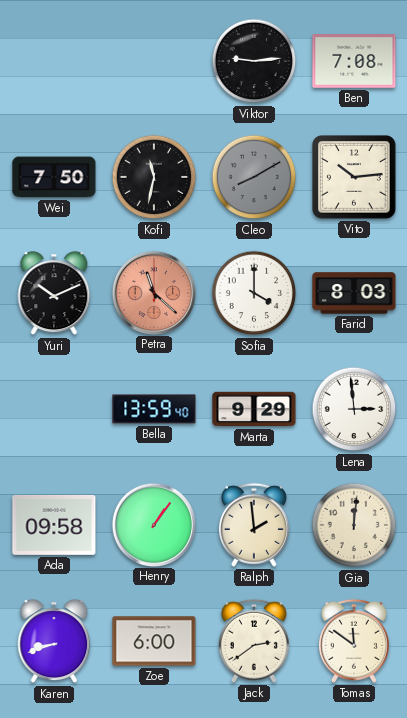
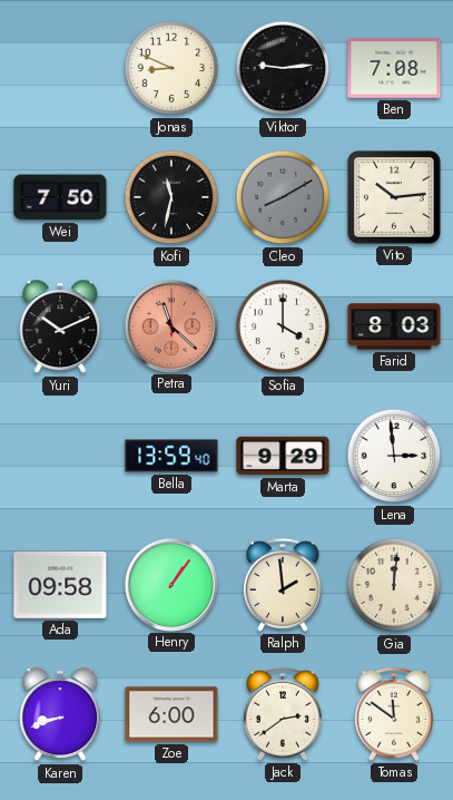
Jonas: none -> 8:49
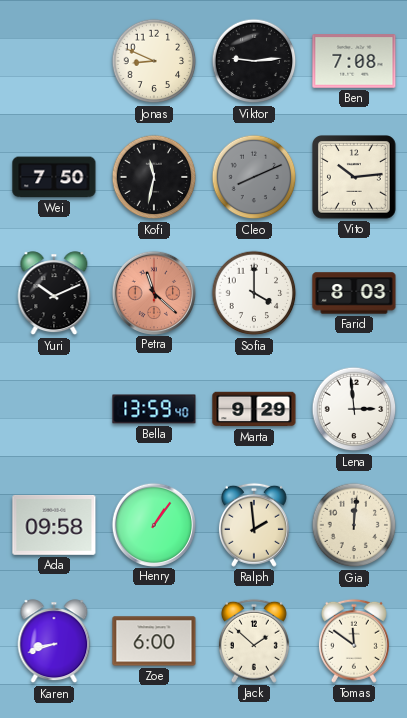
Cleo: 8:10 -> 8:11
Jack: 2:39 -> 1:52
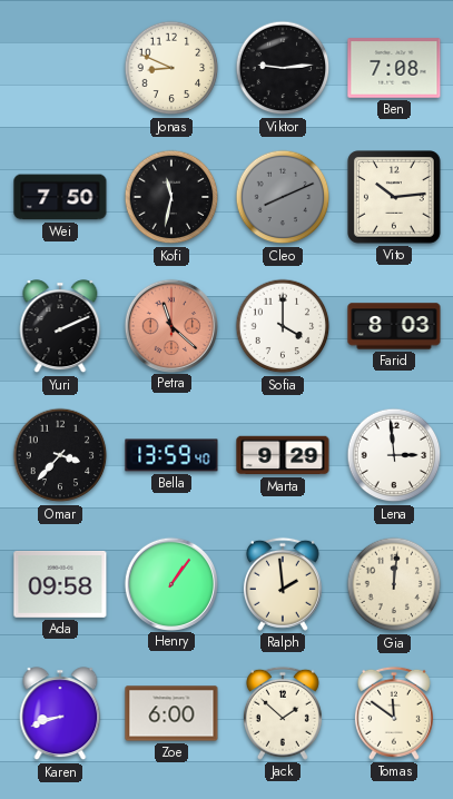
Yuri: 10:11 -> 2:11
Omar: none -> 3:37
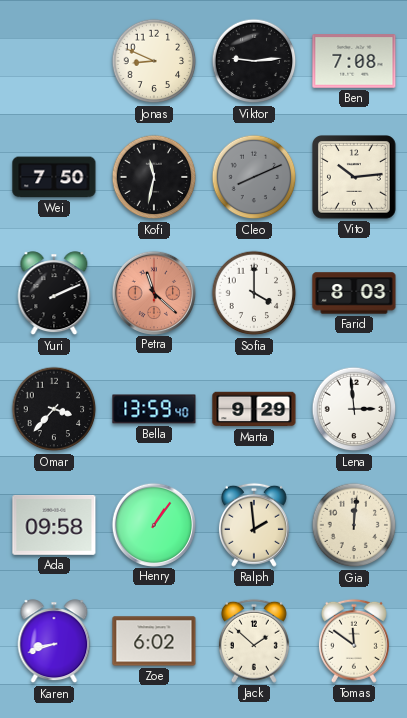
Zoe: 6:00 -> 6:02
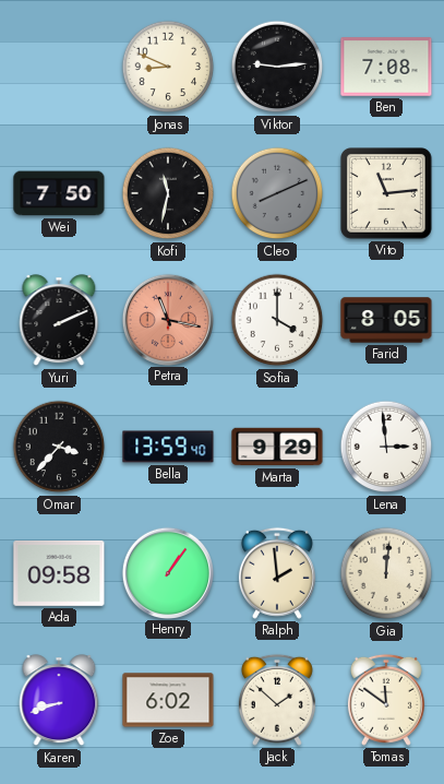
Vito: 10:14 -> 11:14
Petra: 11:22 -> 11:17
Farid: 8:03 -> 8:05
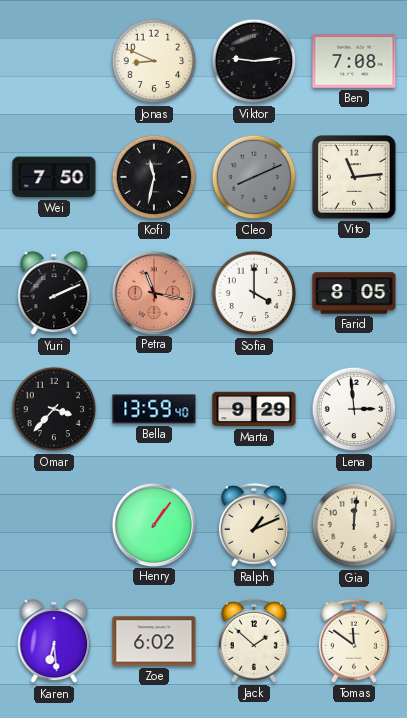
Ada: 09:58 -> none
Ralph: 1:59 -> 1:11
Karen: 8:42 -> 6:29
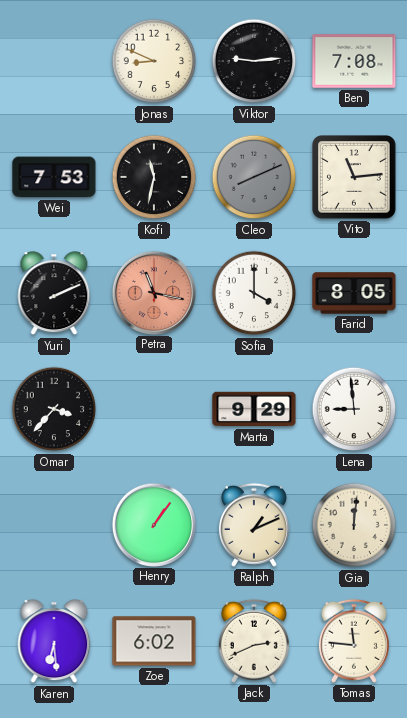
Wei: 7:50 -> 7:53
Bella: 13:59 -> none
Lena: 2:59 -> 8:59
Jack: 1:52 -> 2:41
Tomas: 11:51 -> 11:46
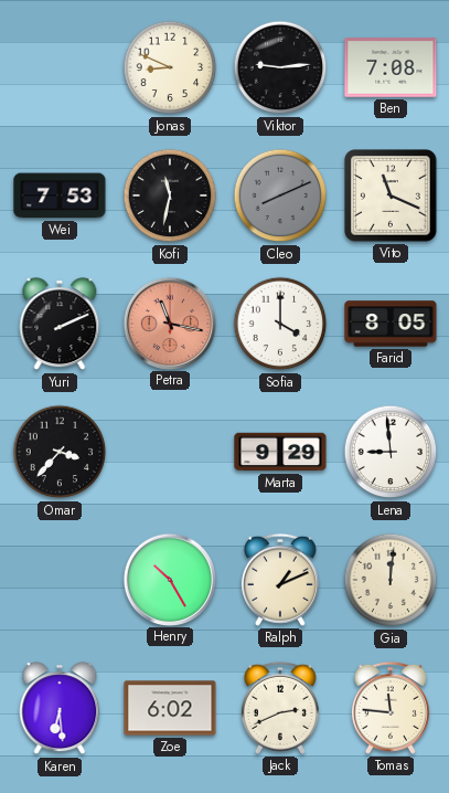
Vito: 11:14 -> 11:19
Henry: 1:06 -> 10:25
